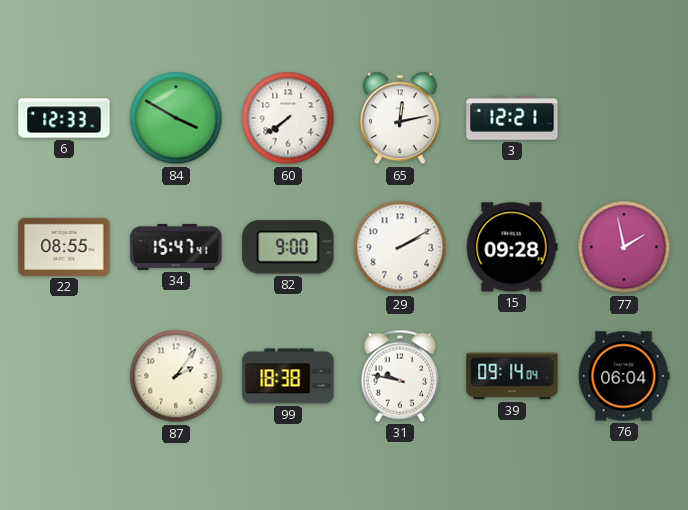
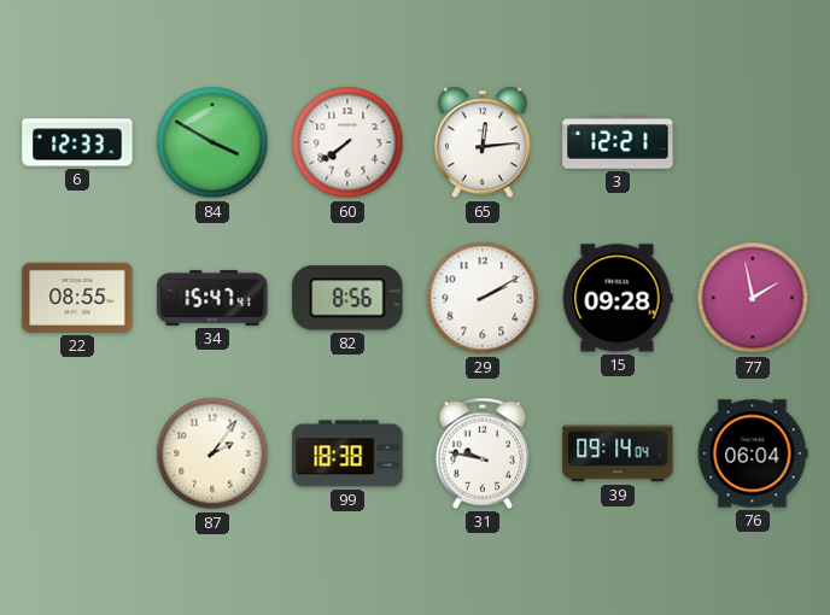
65: 12:13 -> 12:14
82: 9:00 -> 8:56
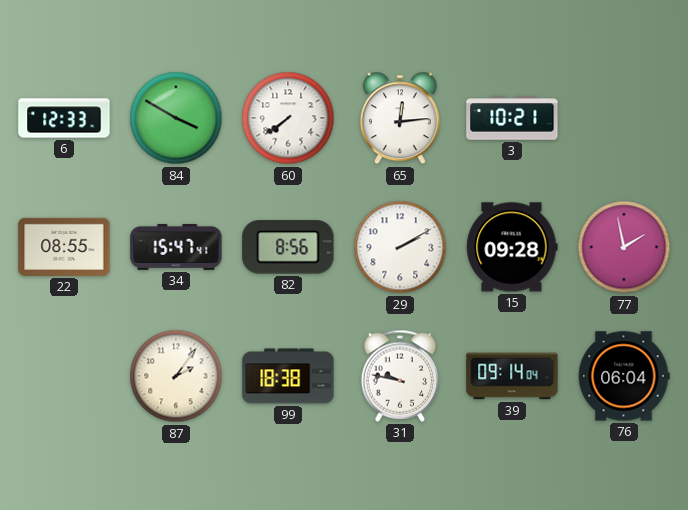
3: 12:21 -> 10:21
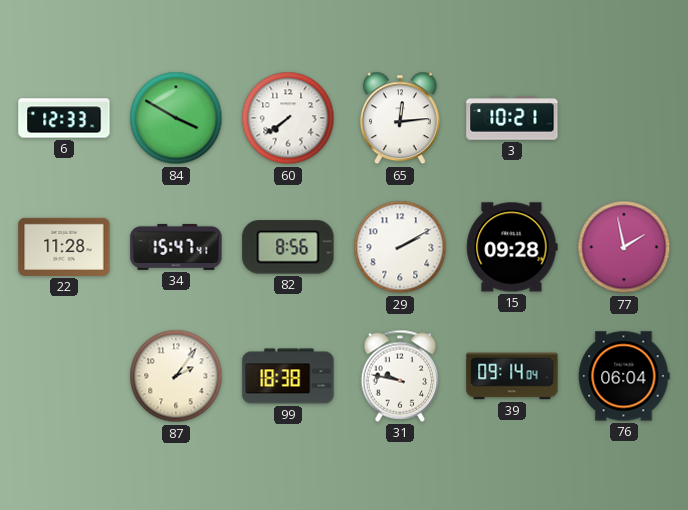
22: 08:55 -> 11:28
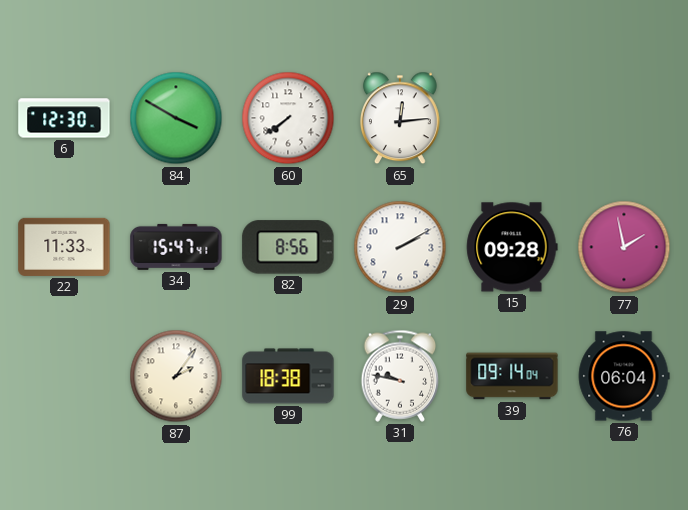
6: 12:33 -> 12:30
3: 10:21 -> none
22: 11:28 -> 11:33
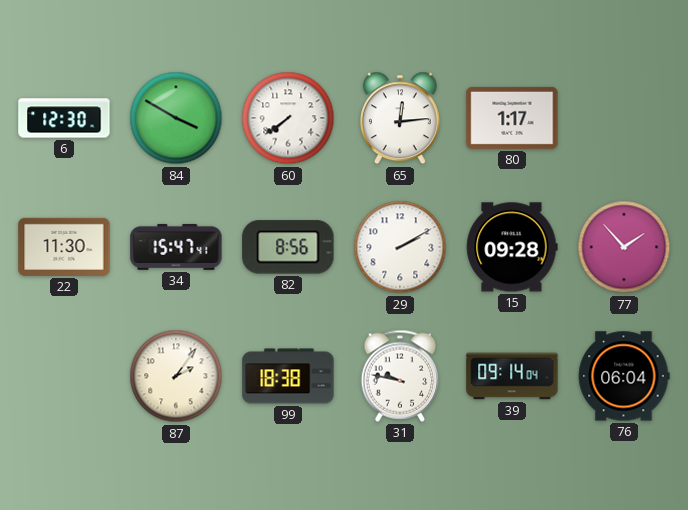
80: none -> 1:17
22: 11:33 -> 11:30
77: 1:58 -> 1:53
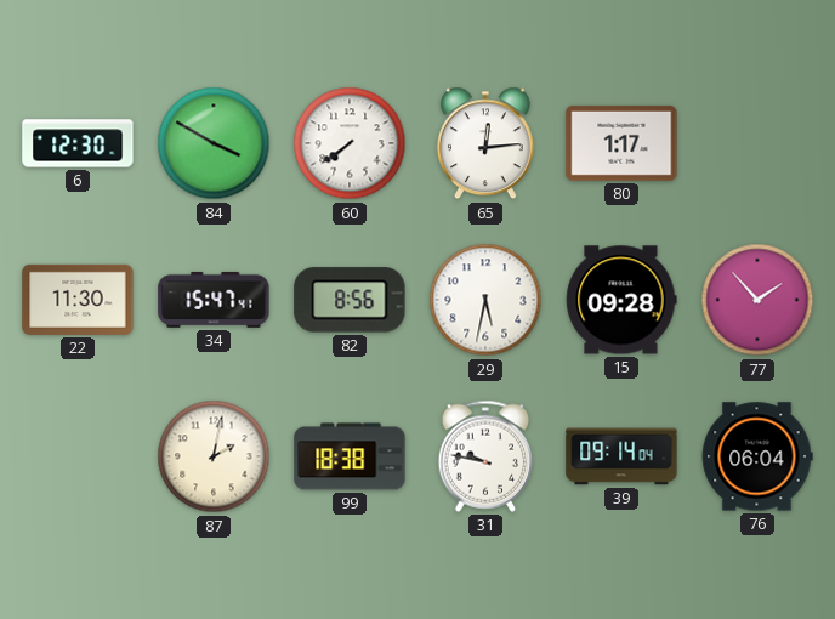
29: 2:10 -> 5:32
87: 2:06 -> 2:02
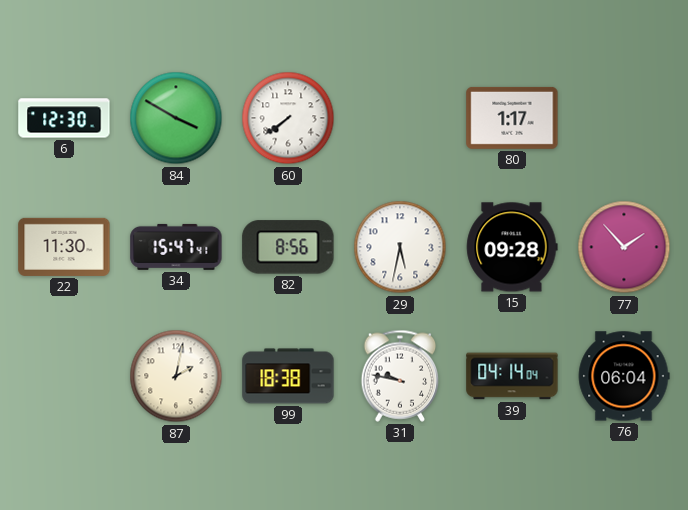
65: 12:14 -> none
39: 09:14 -> 04:14
